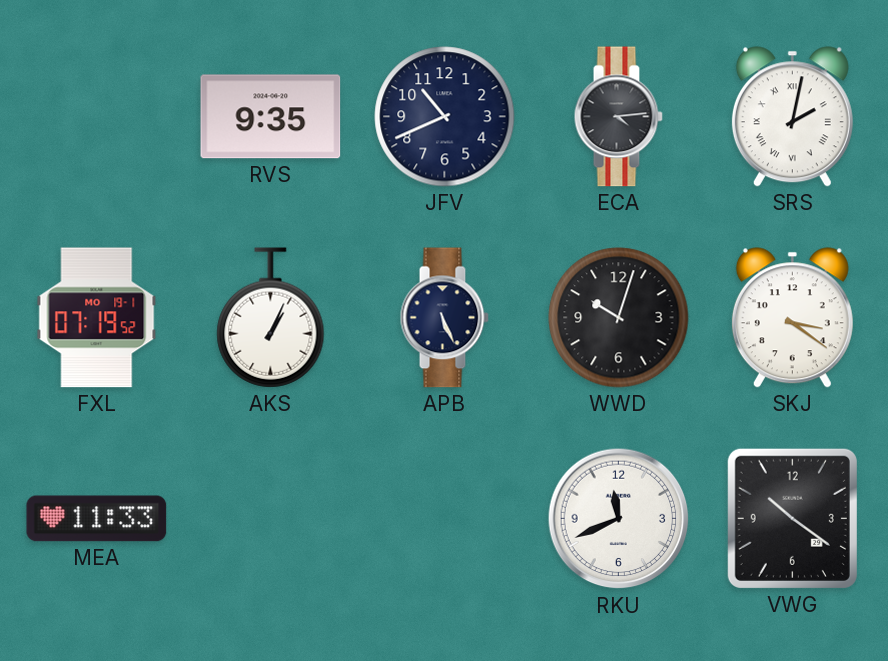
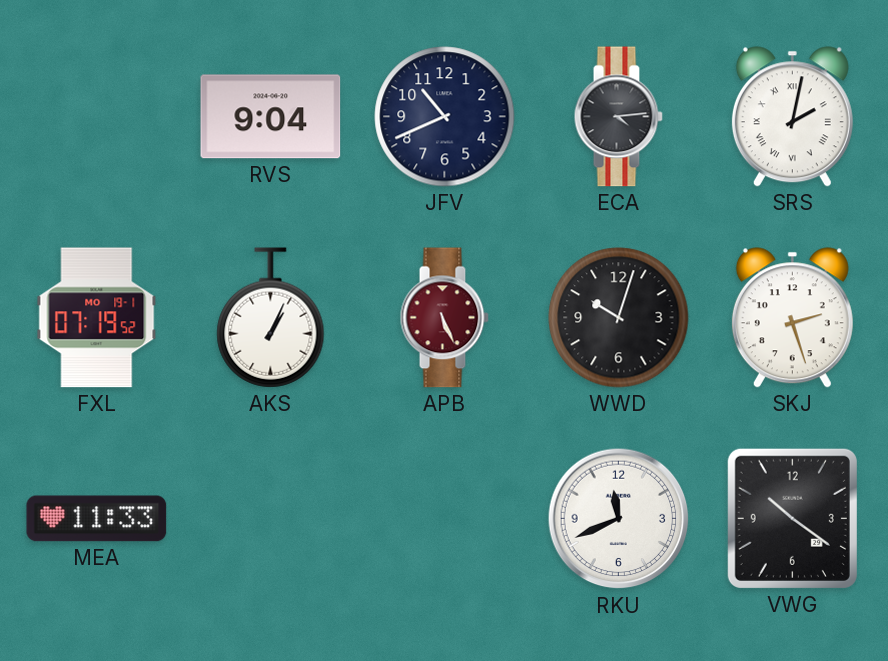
RVS: 9:35 -> 9:04
APB dial: navy -> burgundy
SKJ: 3:21 -> 2:27
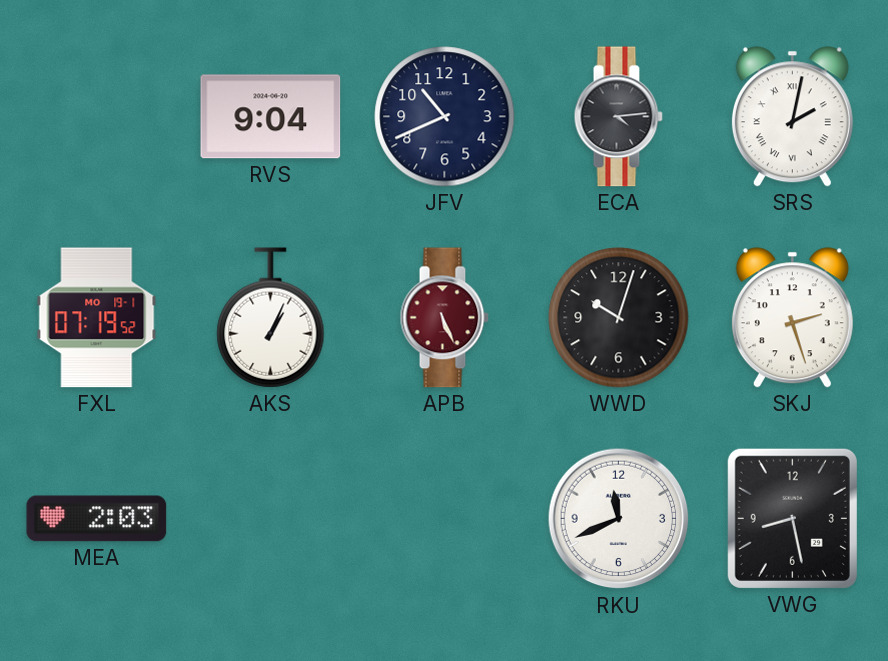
MEA: 11:33 -> 2:03
VWG: 10:21 -> 8:28
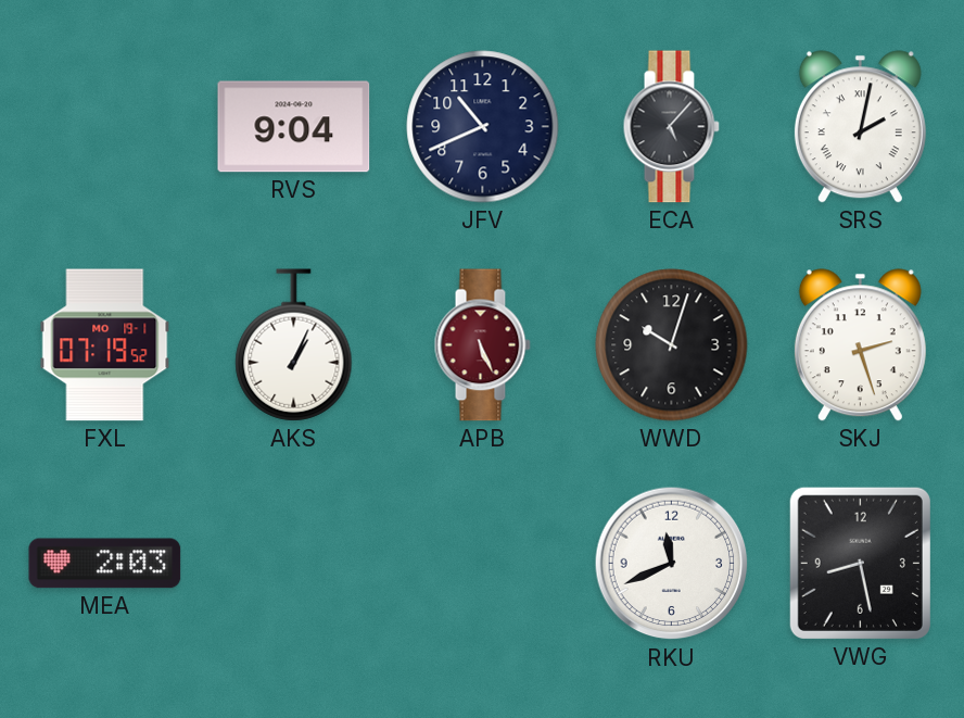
ECA: 4:14 -> 5:07
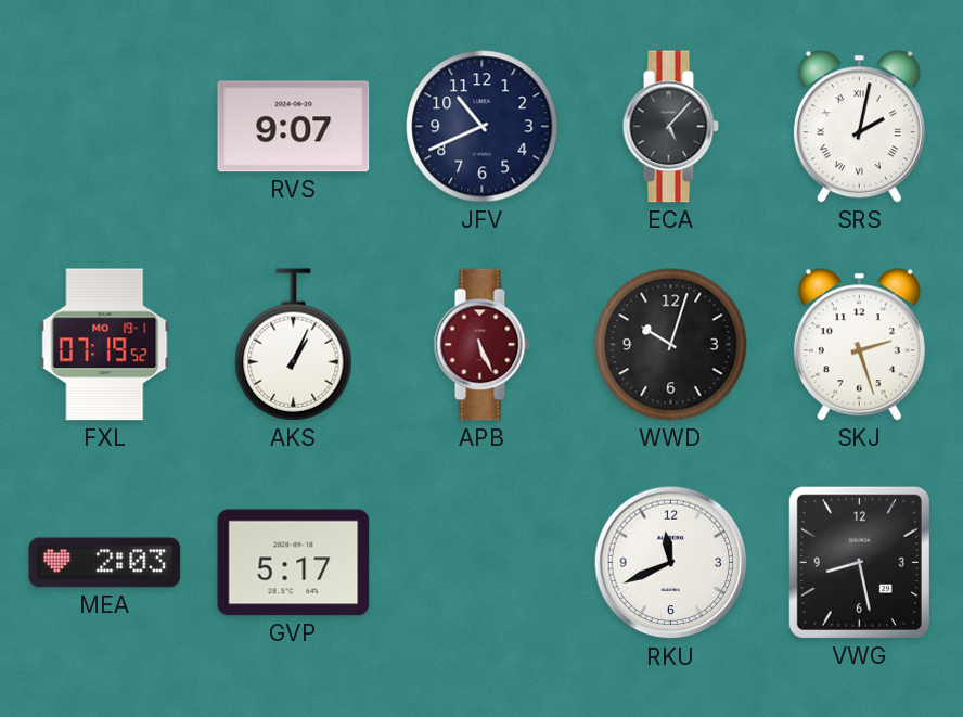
RVS: 9:04 -> 9:07
GVP: none -> 5:17
